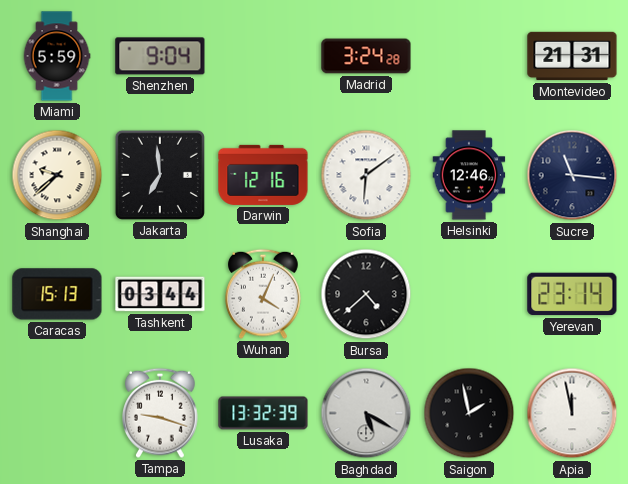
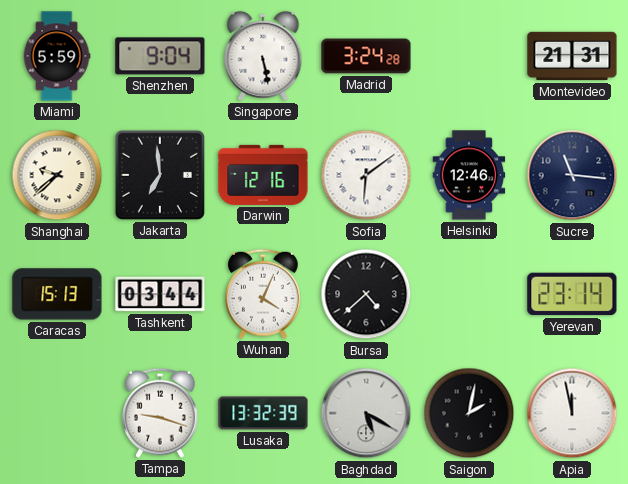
Singapore: none -> 5:28
Saigon: 1:58 -> 2:02
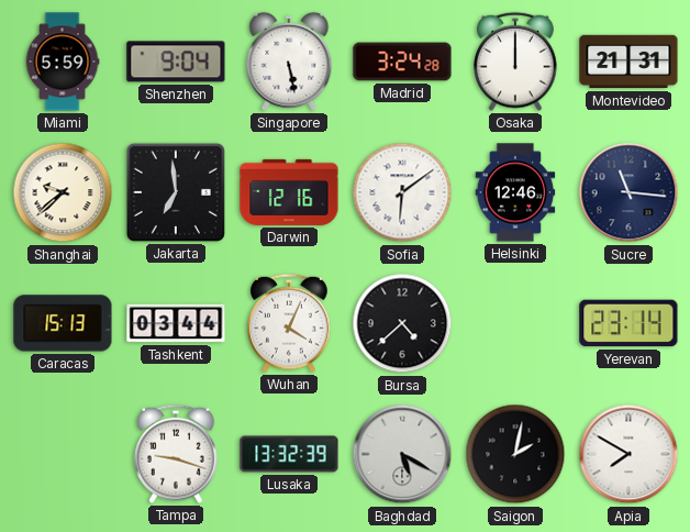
Osaka: none -> 12:00
Apia: 11:58 -> 7:50
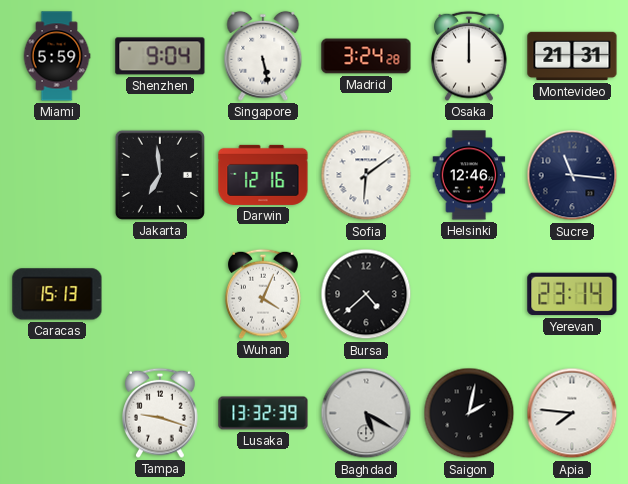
Shanghai: 9:38 -> none
Tashkent: 03:44 -> none
Apia: 7:50 -> 7:46
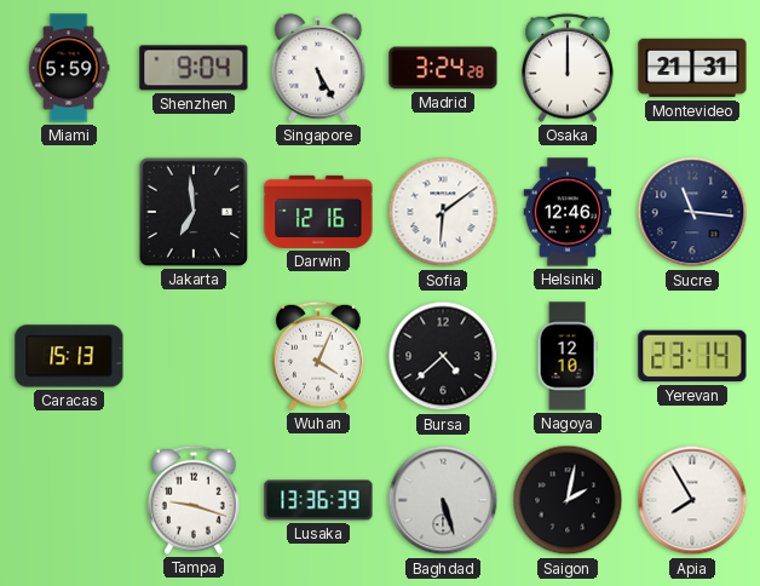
Singapore: 5:28 -> 5:25
Nagoya: none -> 12:10
Lusaka: 13:32 -> 13:36
Baghdad: 5:20 -> 5:27
Apia: 7:46 -> 7:55
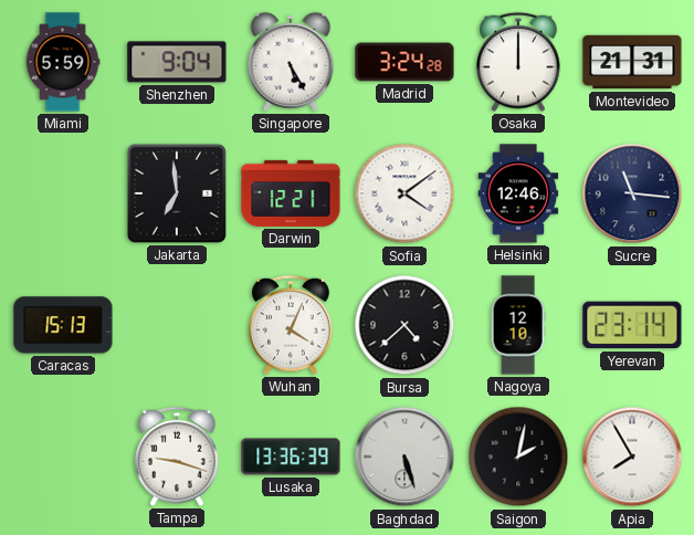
Darwin: 12:16 -> 12:21
Sofia: 6:09 -> 4:09
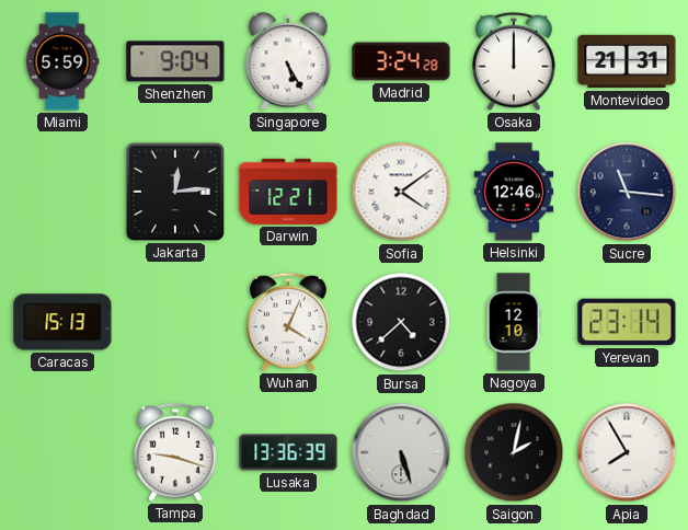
Jakarta: 6:59 -> 12:14
